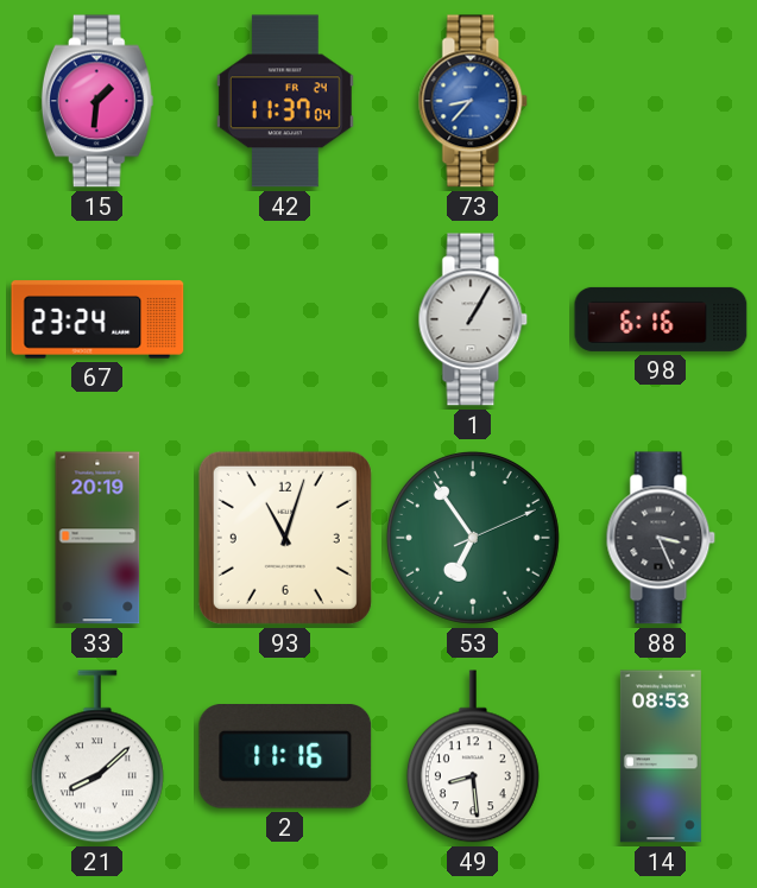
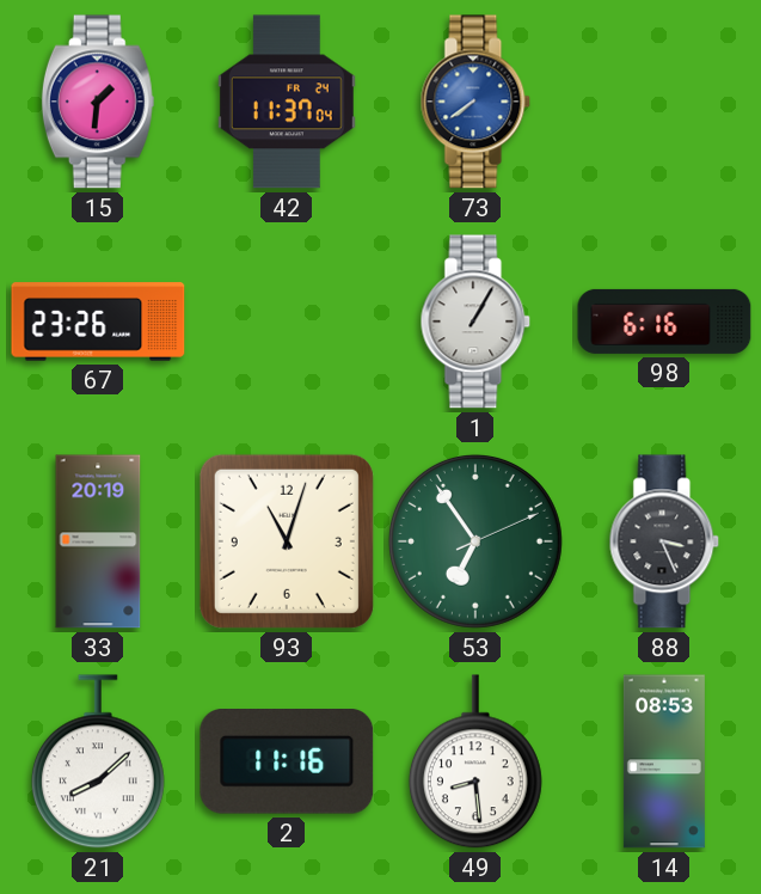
73: 8:37 -> 7:39
67: 23:24 -> 23:26
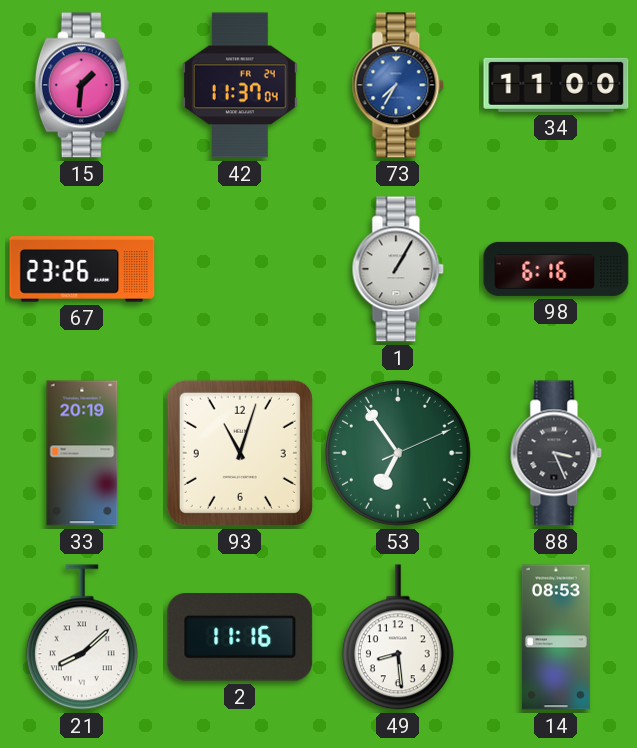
73: 7:39 -> 7:35
34: none -> 11:00
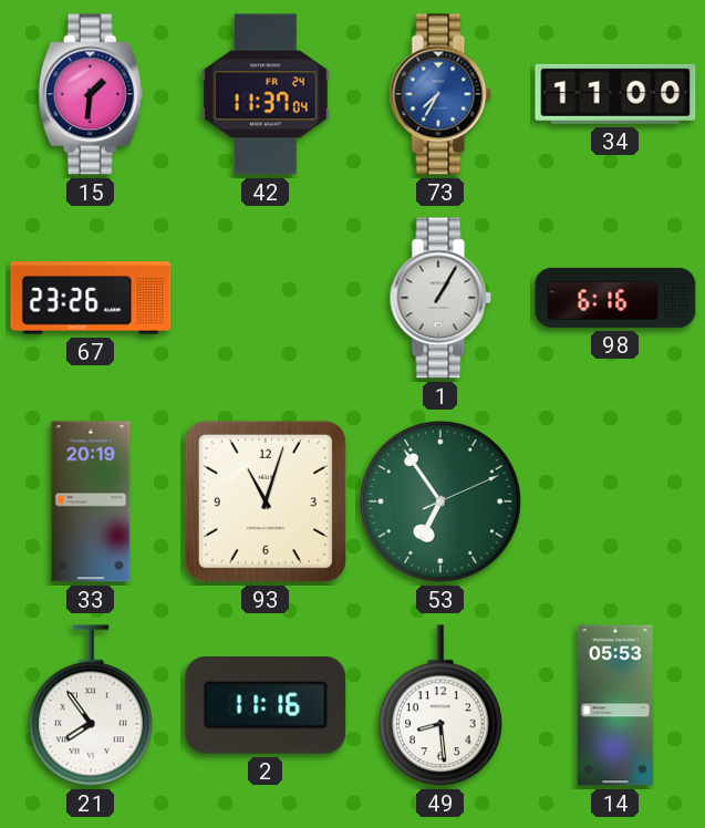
88: 3:26 -> none
21: 8:08 -> 7:54
14: 08:53 -> 05:53
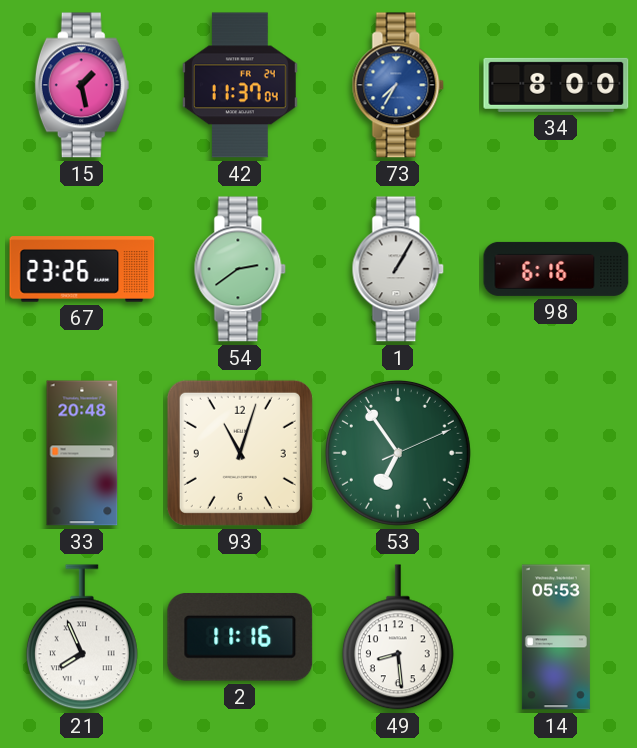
15: 1:31 -> 1:28
34: 11:00 -> 8:00
54: none -> 2:39
33: 20:19 -> 20:48
21: 7:54 -> 7:56
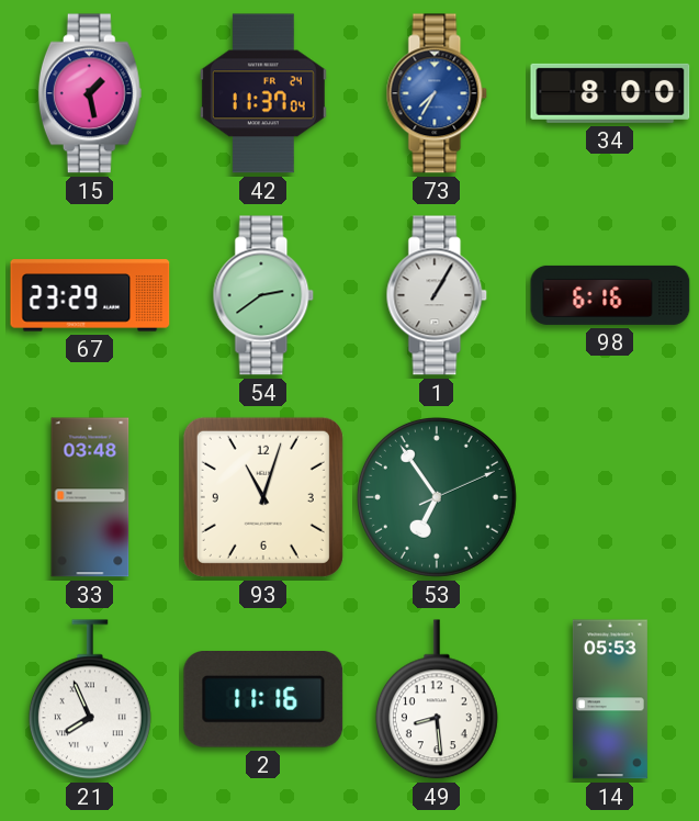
67: 23:26 -> 23:29
33: 20:48 -> 03:48
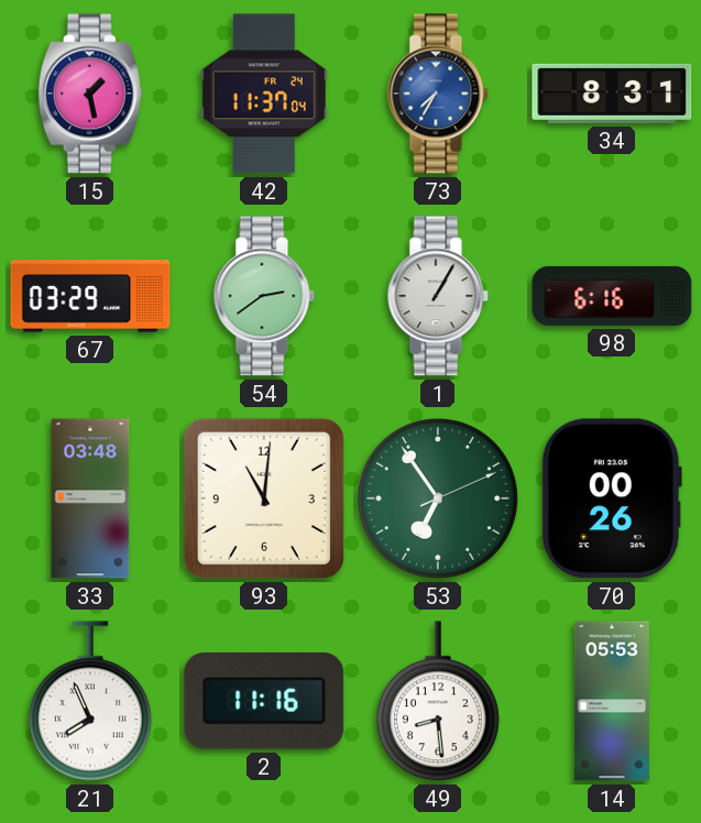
34: 8:00 -> 8:31
67: 23:29 -> 03:29
93: 11:03 -> 11:01
70: none -> 00:26
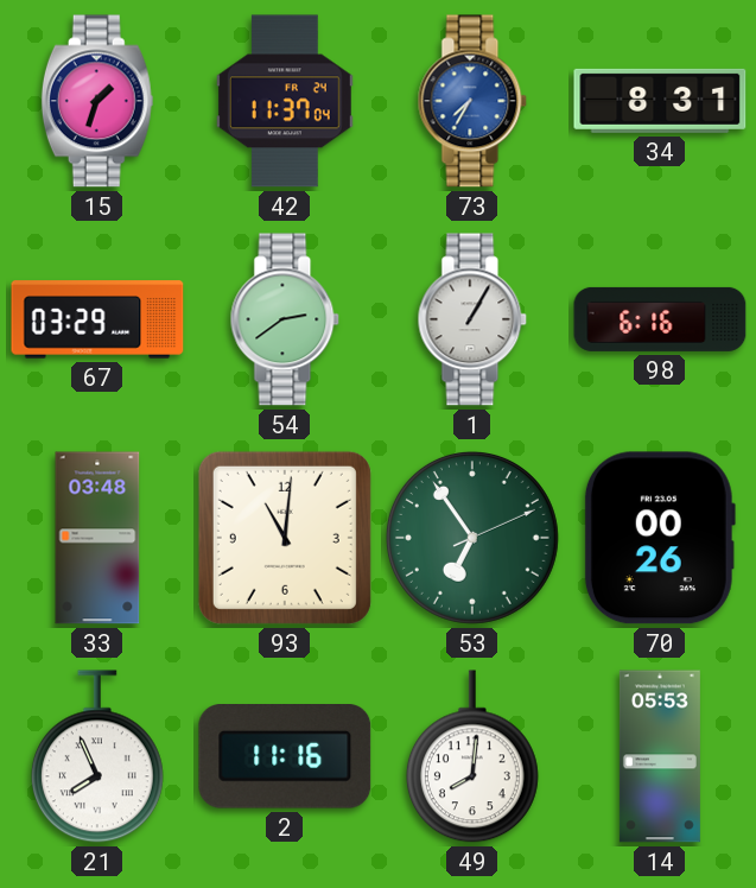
15: 1:28 -> 1:33
49: 8:29 -> 8:01
